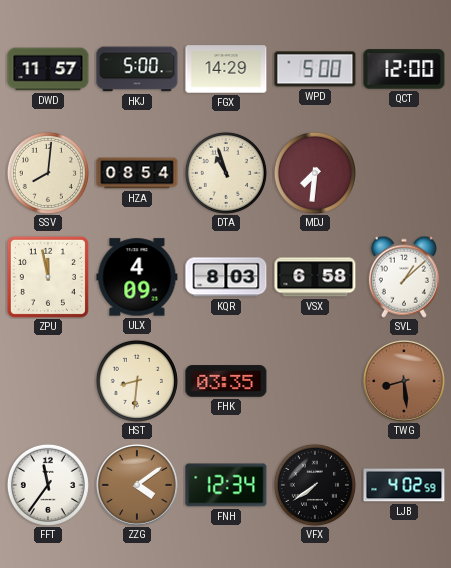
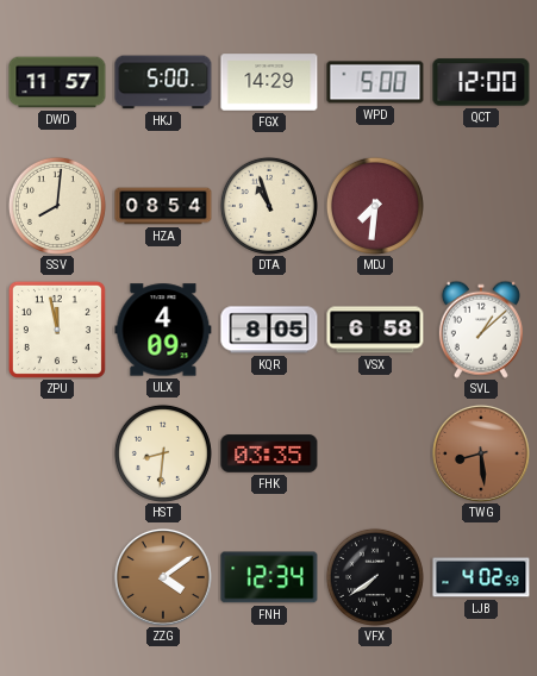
KQR: 8:03 -> 8:05
FFT: 11:36 -> none
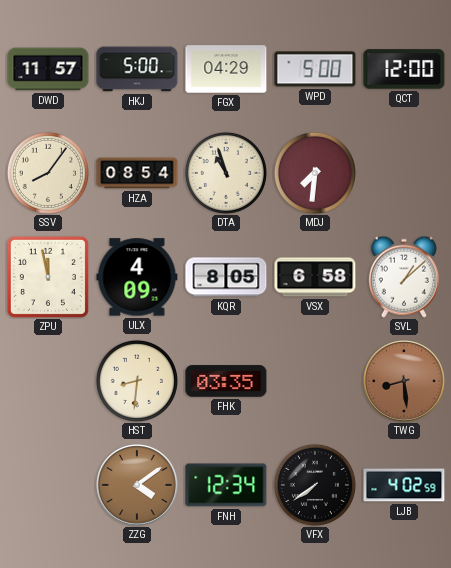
FGX: 14:29 -> 04:29
SSV: 8:01 -> 8:06
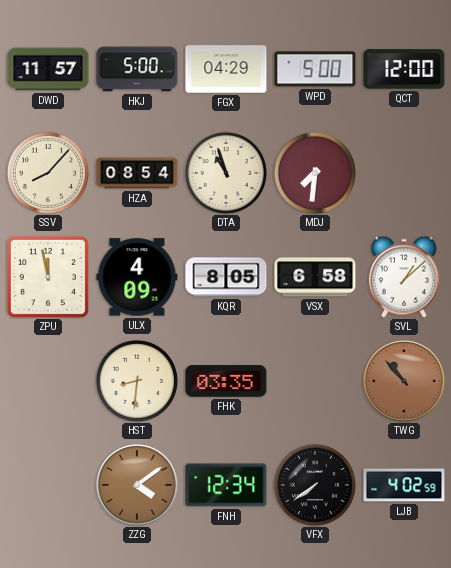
SSV: 8:06 -> 8:07
TWG: 8:29 -> 10:53
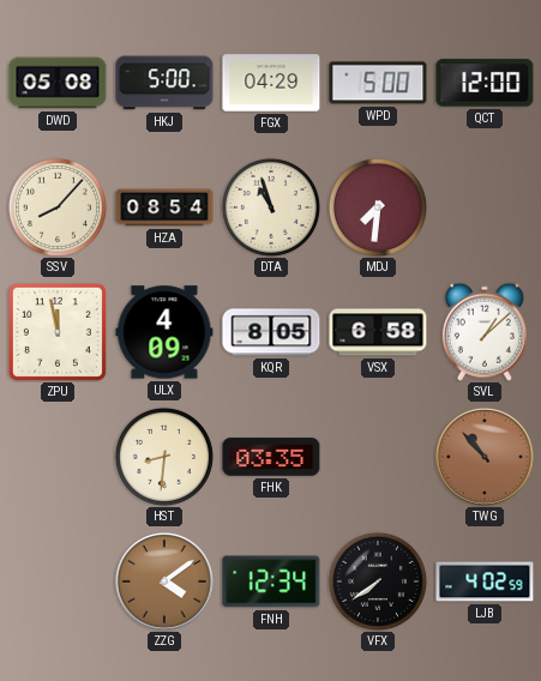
DWD: 11:57 -> 05:08
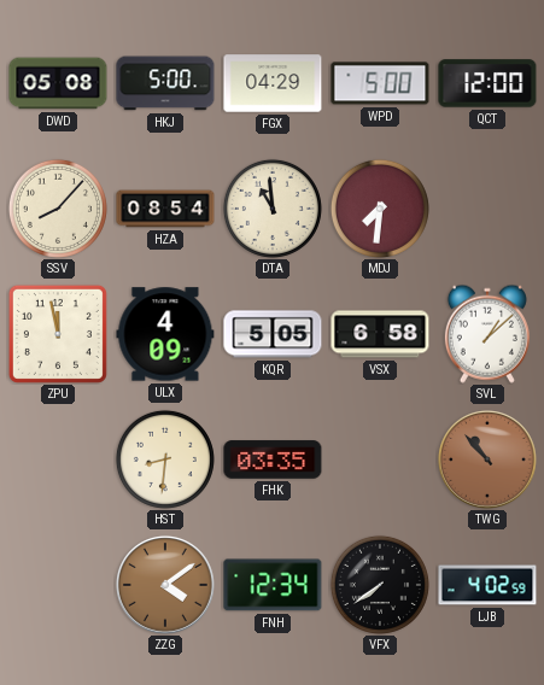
DTA: 10:57 -> 10:59
KQR: 8:05 -> 5:05
